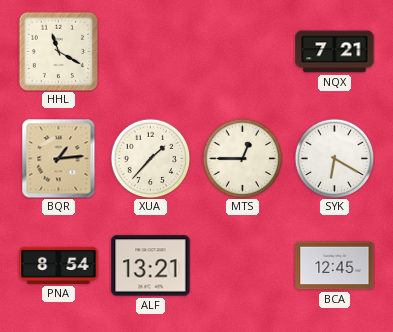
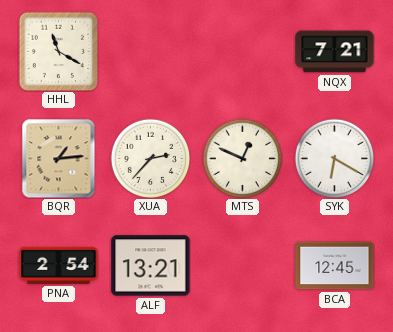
XUA: 1:37 -> 2:37
MTS: 12:45 -> 12:49
PNA: 8:54 -> 2:54
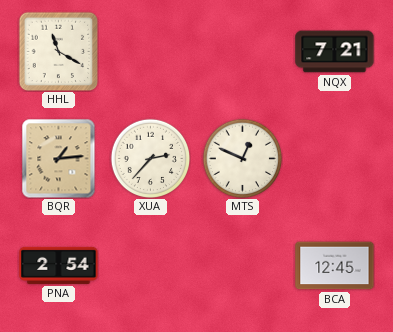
SYK: 6:20 -> none
ALF: 13:21 -> none
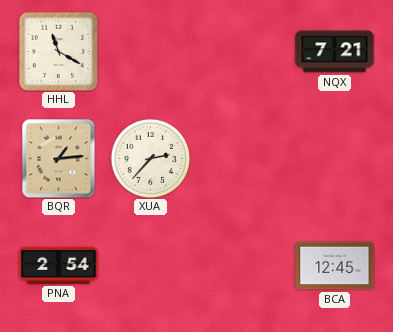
MTS: 12:49 -> none
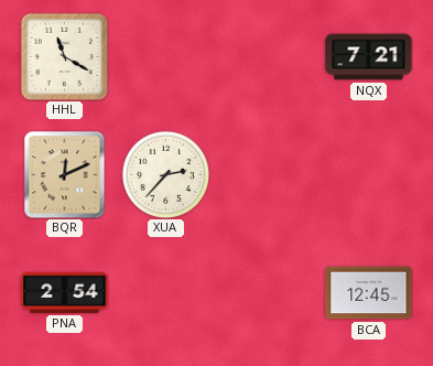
BQR: 1:14 -> 12:11
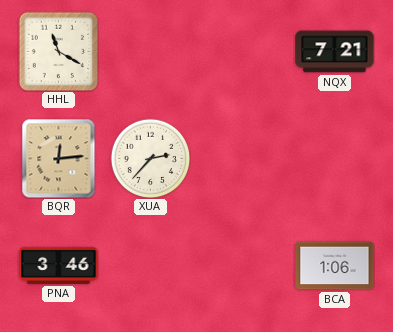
BQR: 12:11 -> 12:14
PNA: 2:54 -> 3:46
BCA: 12:45 -> 1:06
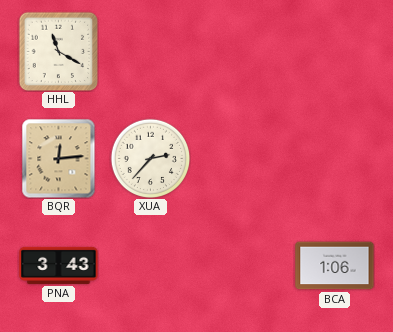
NQX: 7:21 -> none
PNA: 3:46 -> 3:43
